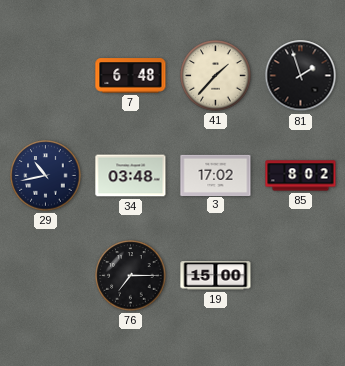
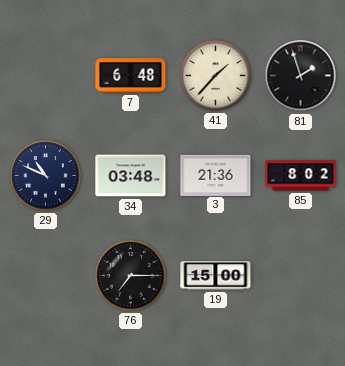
29: 10:43 -> 10:49
3: 17:02 -> 21:36
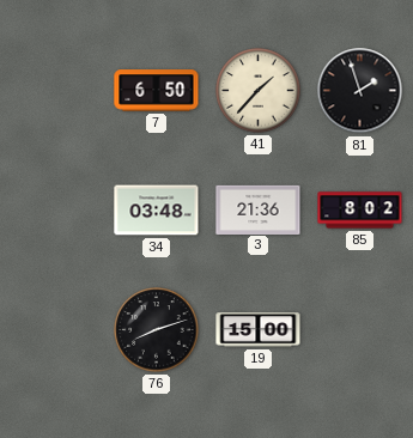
7: 6:48 -> 6:50
29: 10:49 -> none
76: 7:15 -> 8:12
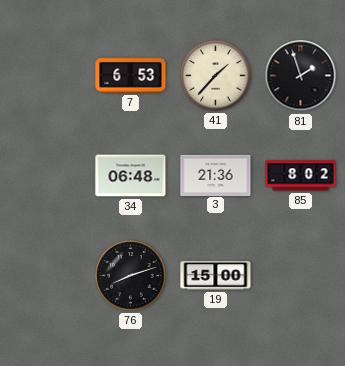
7: 6:50 -> 6:53
34: 03:48 -> 06:48
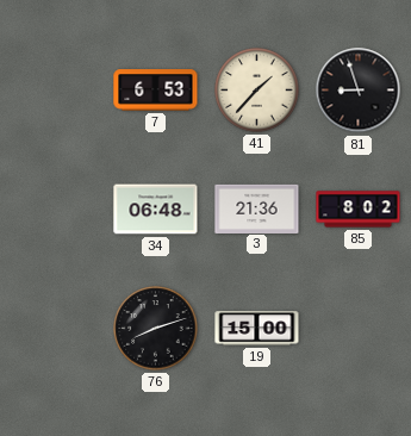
81: 1:57 -> 8:57
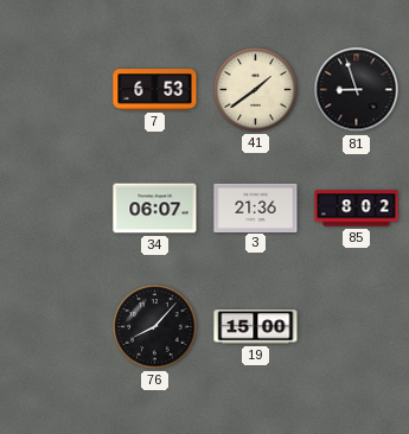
41: 1:37 -> 1:39
34: 06:48 -> 06:07
76: 8:12 -> 8:07
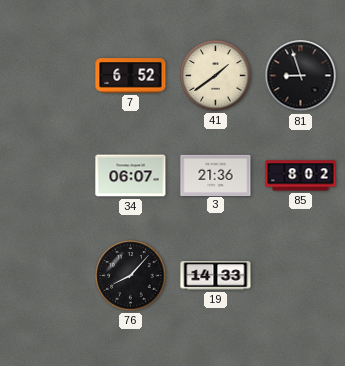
7: 6:53 -> 6:52
19: 15:00 -> 14:33
